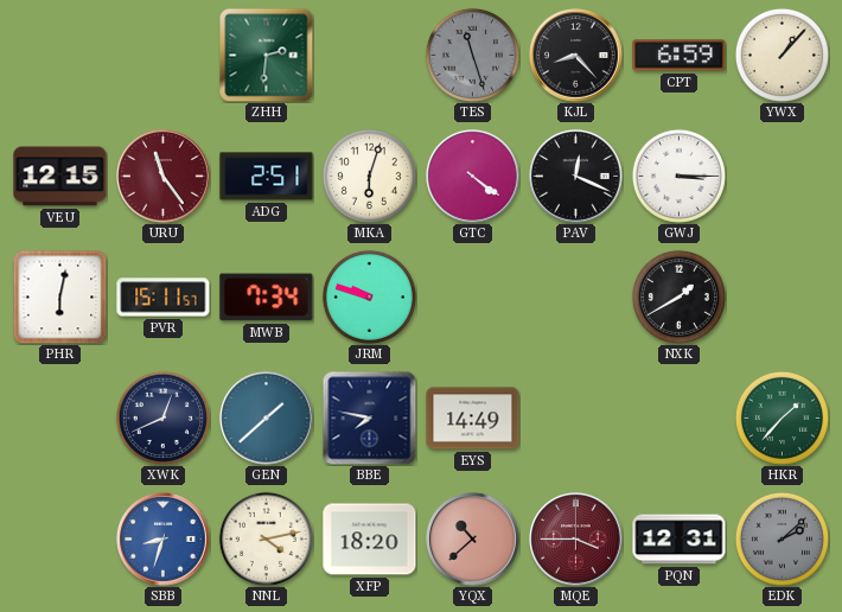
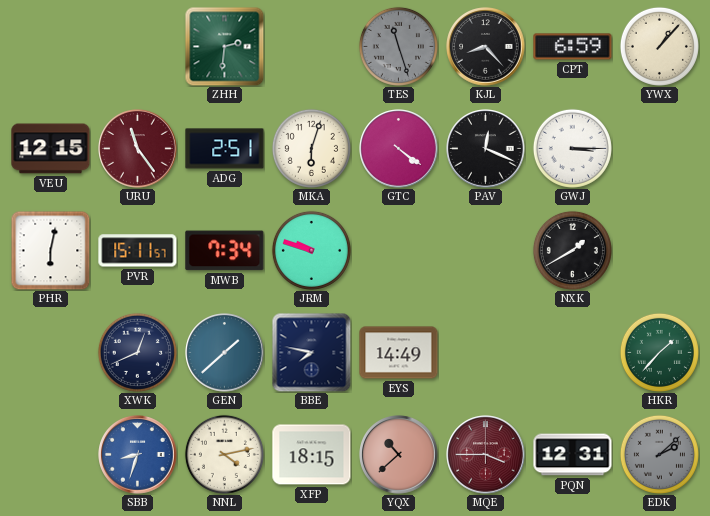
XFP: 18:20 -> 18:15
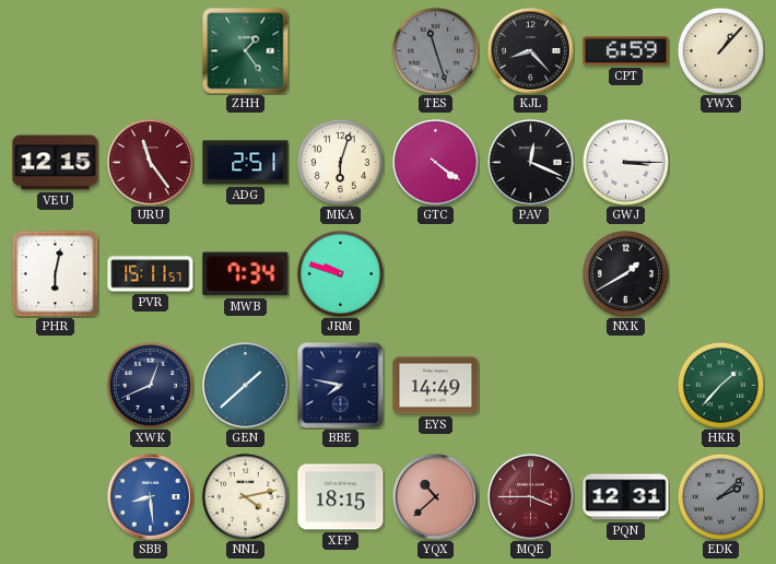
ZHH: 2:31 -> 1:24
SBB: 8:33 -> 8:29
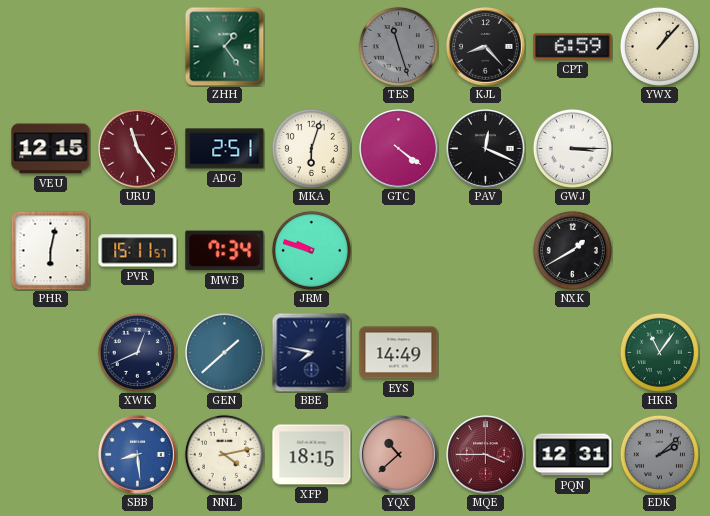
HKR: 1:37 -> 11:06
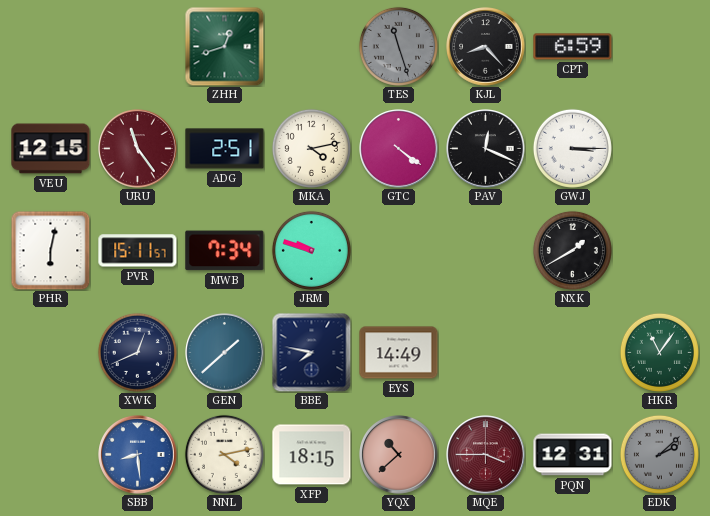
ZHH: 1:24 -> 12:42
YWX: 1:07 -> none
MKA: 6:03 -> 4:13
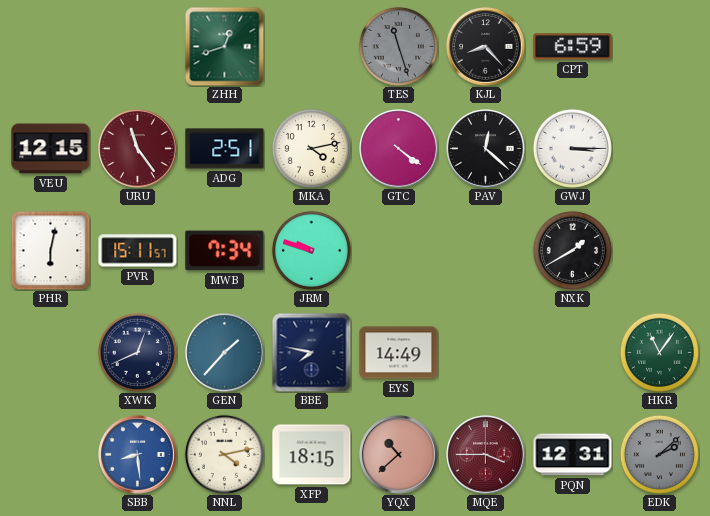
PAV: 12:19 -> 12:22
GEN: 1:38 -> 1:37
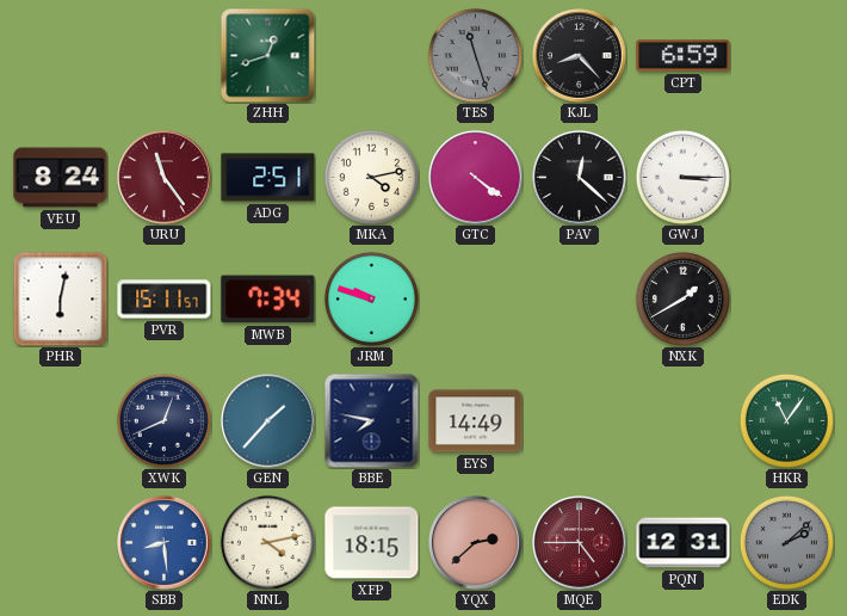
VEU: 12:15 -> 8:24
YQX: 10:38 -> 2:38
MQE: 3:45 -> 4:45
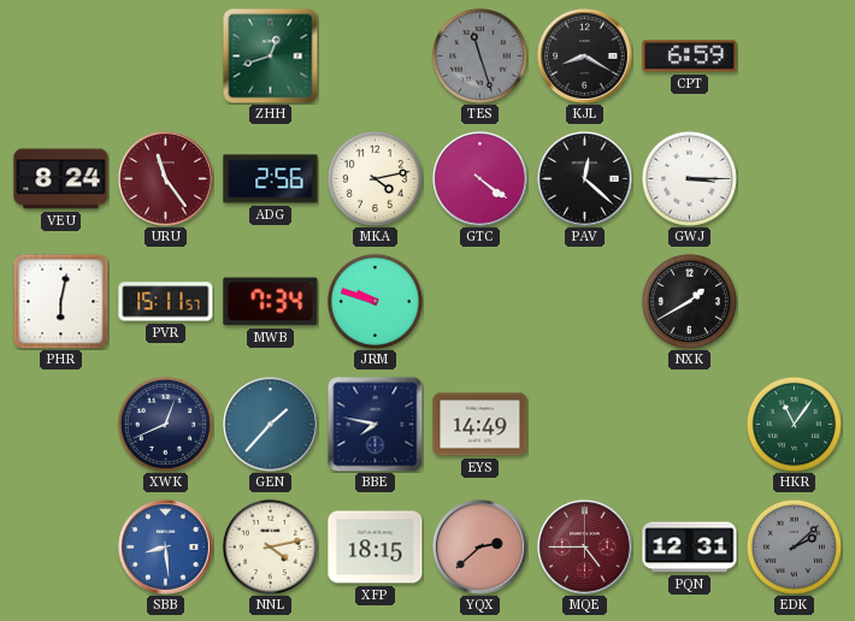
KJL: 8:23 -> 8:20
ADG: 2:51 -> 2:56
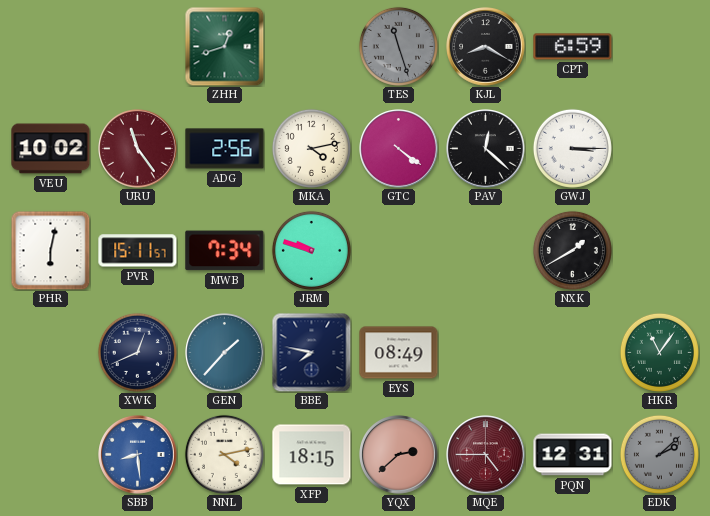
VEU: 8:24 -> 10:02
EYS: 14:49 -> 08:49
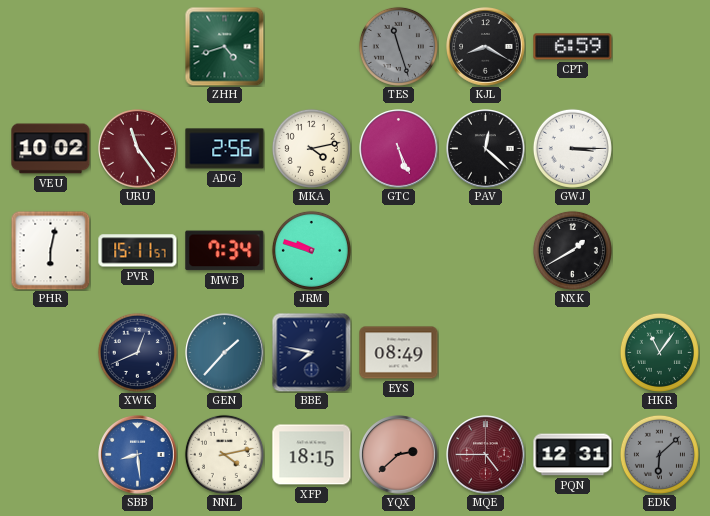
ZHH: 12:42 -> 4:42
GTC: 4:21 -> 5:26
EDK: 2:08 -> 6:08
